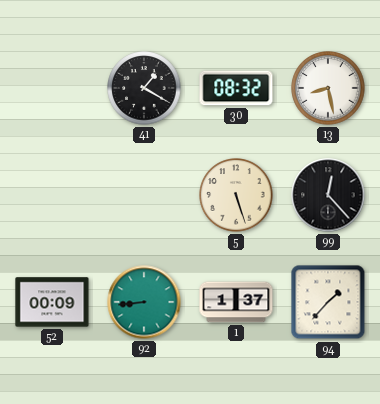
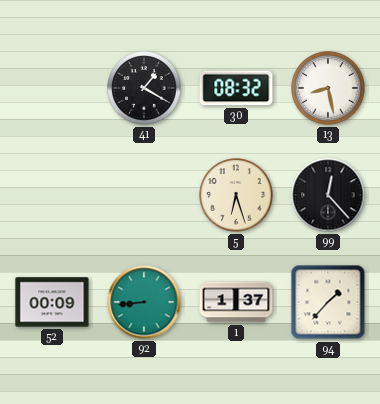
5: 5:27 -> 6:27
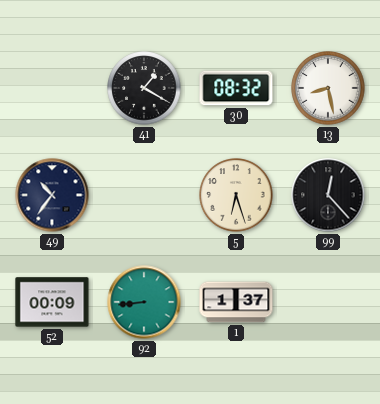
49: none -> 10:36
94: 1:37 -> none
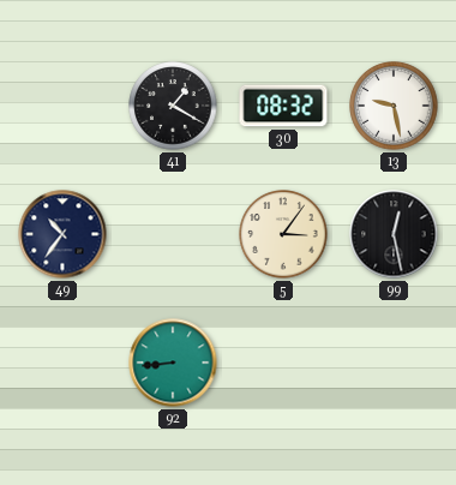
13: 8:28 -> 9:28
5: 6:27 -> 3:06
99: 12:23 -> 12:28
52: 00:09 -> none
1: 1:37 -> none
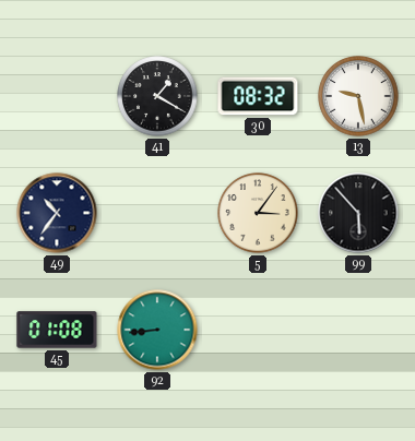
99: 12:28 -> 5:53
45: none -> 01:08
